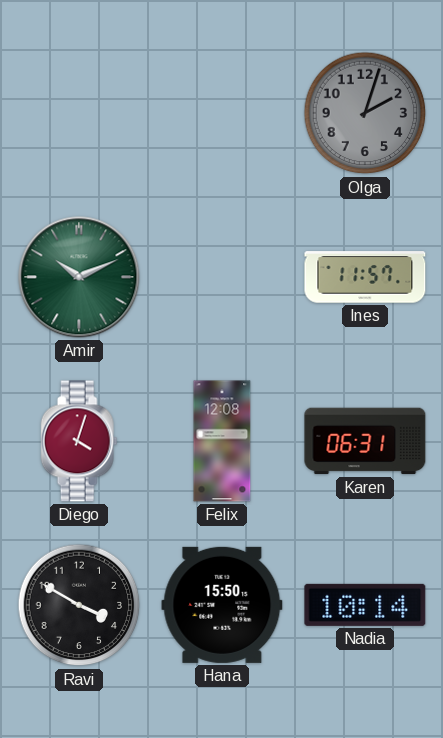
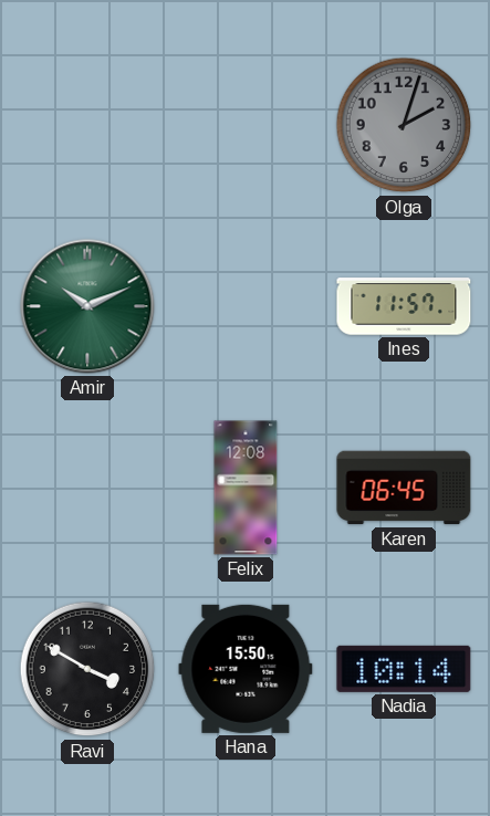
Diego: 4:03 -> none
Karen: 06:31 -> 06:45
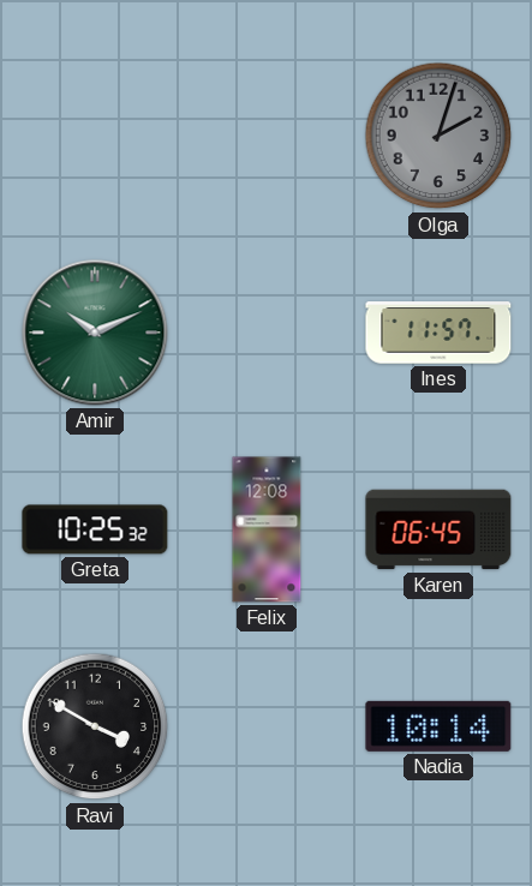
Greta: none -> 10:25
Hana: 15:50 -> none
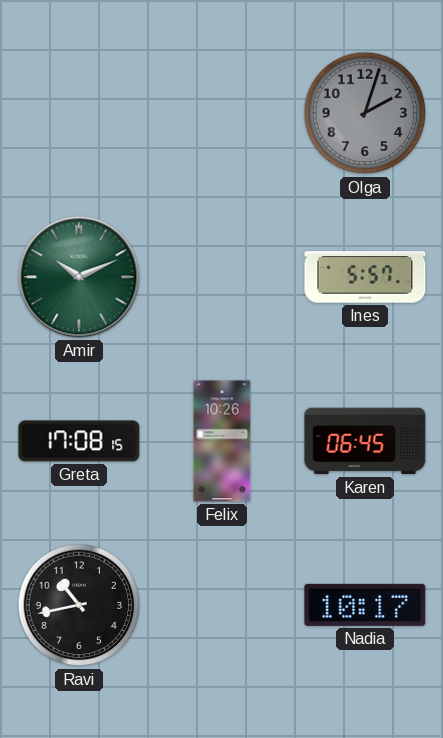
Ines: 11:57 -> 5:57
Greta: 10:25 -> 17:08
Felix: 12:08 -> 10:26
Ravi: 3:50 -> 10:43
Nadia: 10:14 -> 10:17
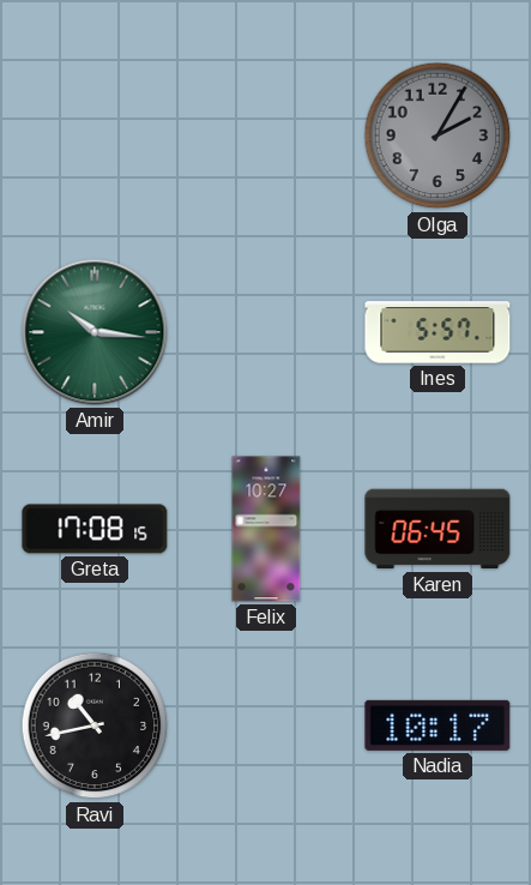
Olga: 2:03 -> 2:05
Amir: 10:11 -> 10:16
Felix: 10:26 -> 10:27
